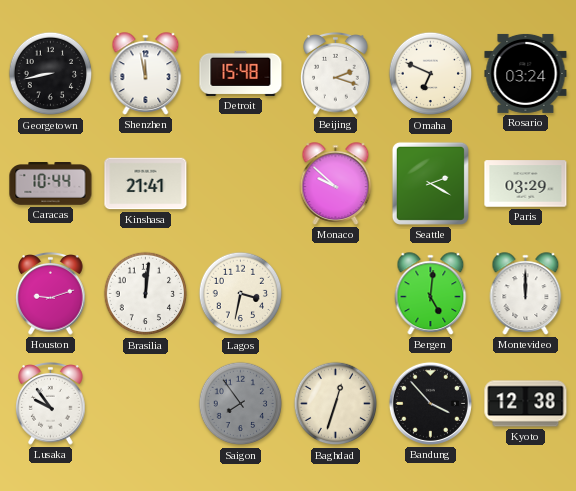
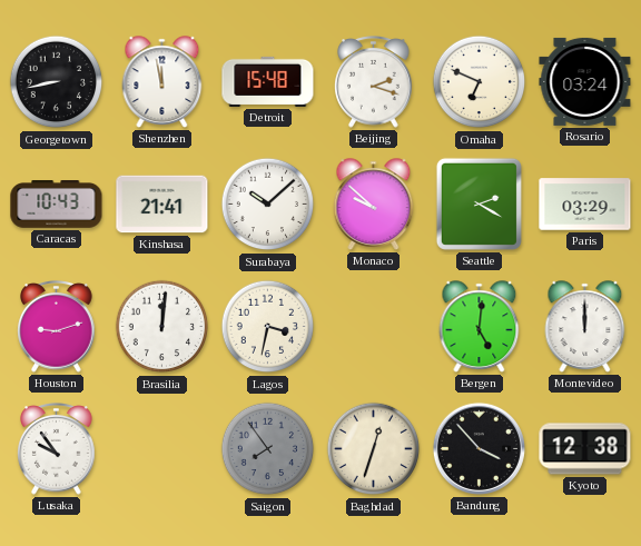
Caracas: 10:44 -> 10:43
Surabaya: none -> 10:08
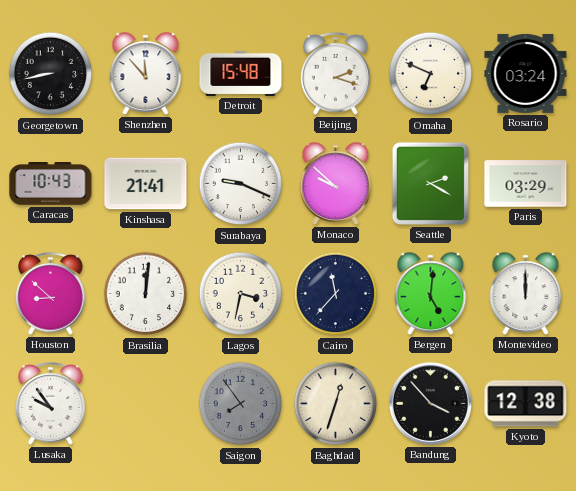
Shenzhen: 11:58 -> 11:53
Surabaya: 10:08 -> 9:19
Houston: 9:12 -> 8:52
Cairo: none -> 11:37
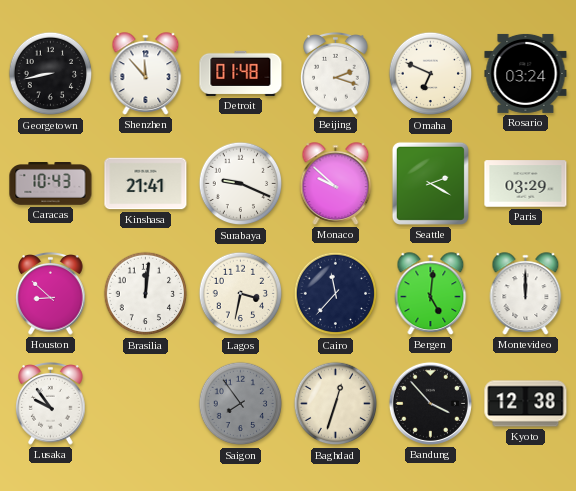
Detroit: 15:48 -> 01:48
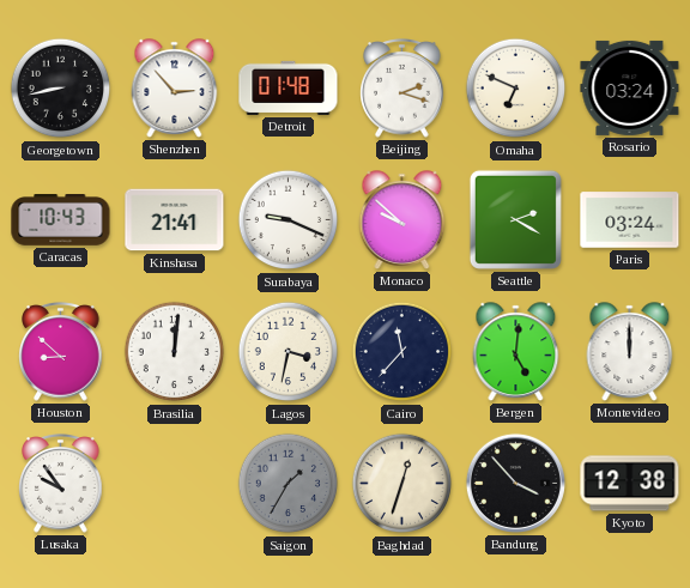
Shenzhen: 11:53 -> 2:53
Paris: 03:29 -> 03:24
Saigon: 7:54 -> 1:35
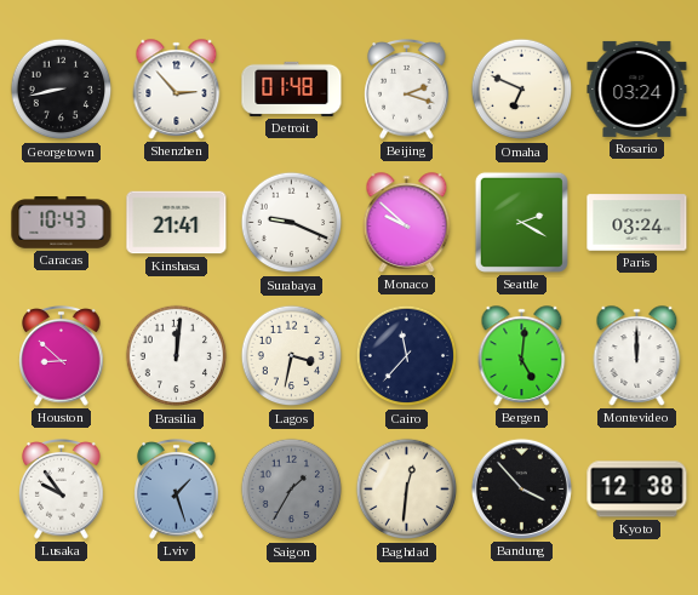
Lviv: none -> 1:27
Baghdad: 12:33 -> 12:31
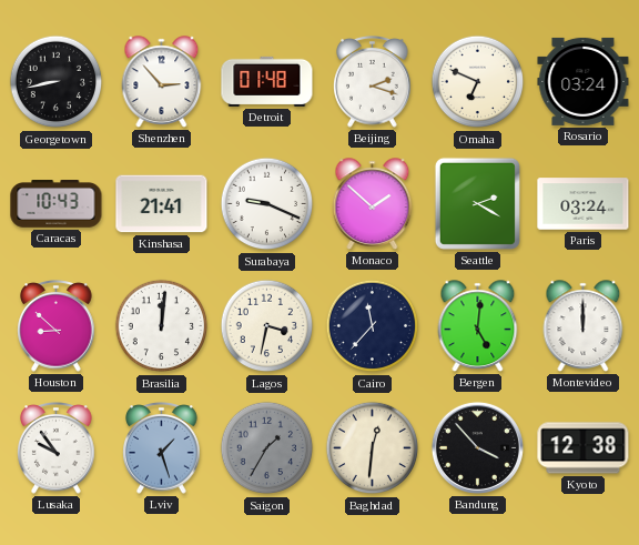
Monaco: 9:52 -> 1:52
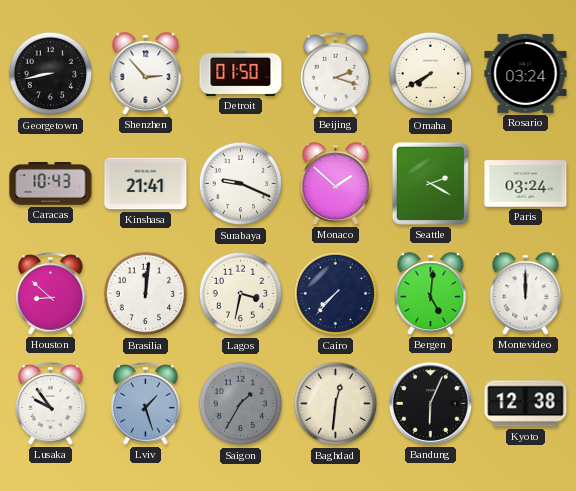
Detroit: 01:48 -> 01:50
Omaha: 6:49 -> 7:40
Cairo: 11:37 -> 7:37
Bandung: 3:53 -> 6:04
